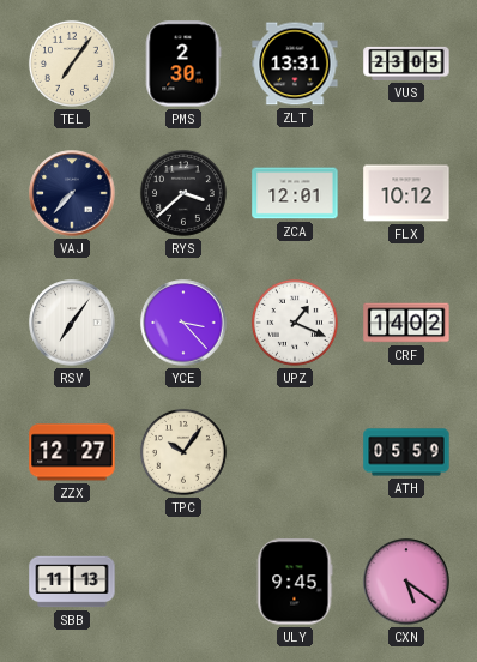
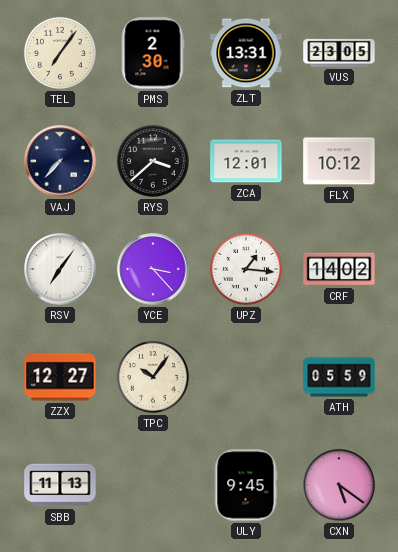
UPZ: 1:19 -> 1:16
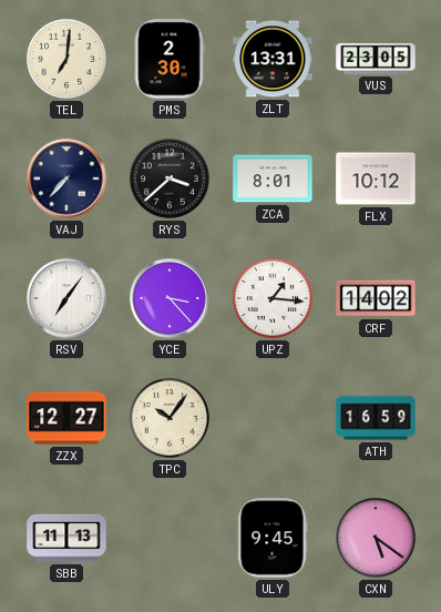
TEL: 7:06 -> 7:01
ZCA: 12:01 -> 8:01
ATH: 05:59 -> 16:59
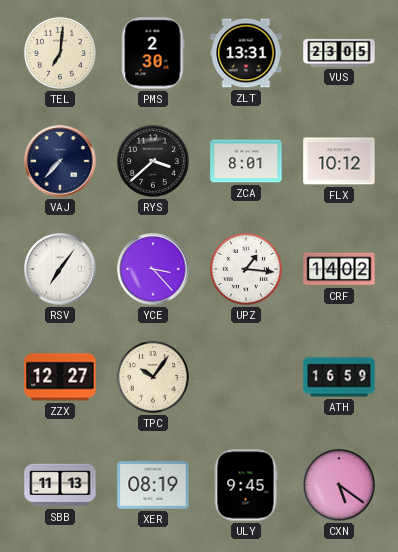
XER: none -> 08:19
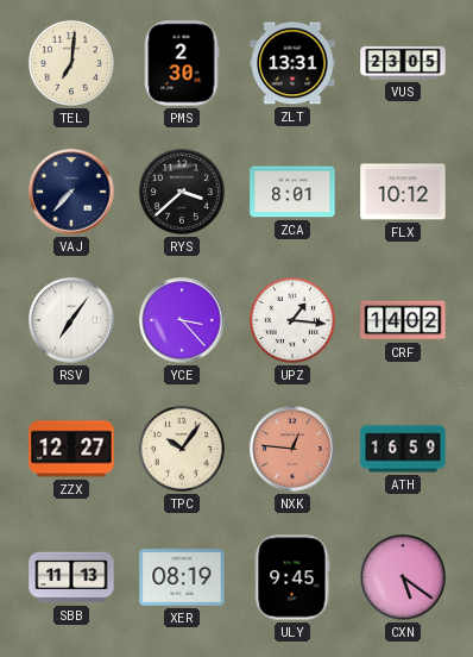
NXK: none -> 12:46
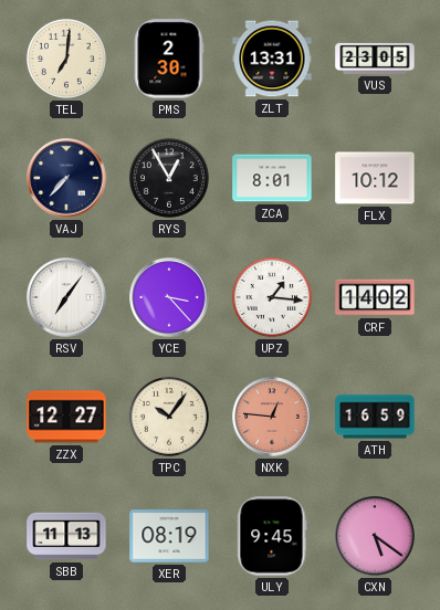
RYS: 3:38 -> 12:55
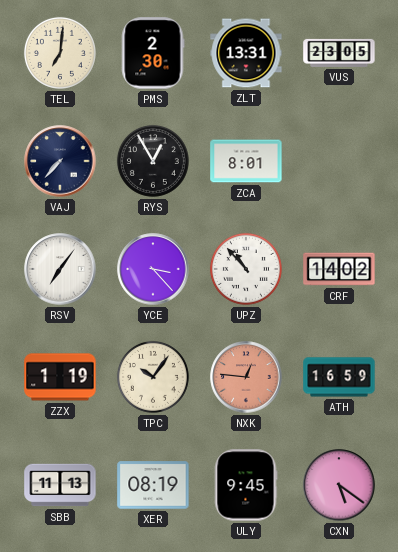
FLX: 10:12 -> none
UPZ: 1:16 -> 10:53
ZZX: 12:27 -> 1:19
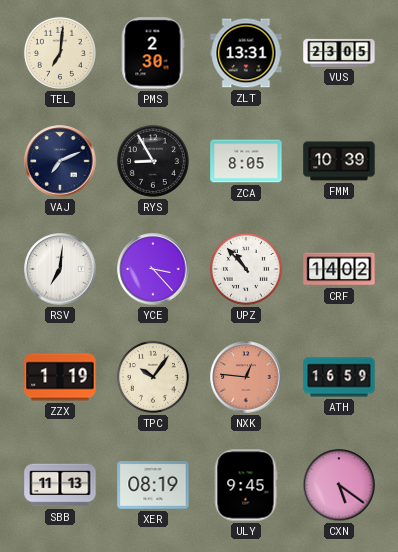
VAJ: 7:37 -> 7:11
RYS: 12:55 -> 8:55
ZCA: 8:01 -> 8:05
FMM: none -> 10:39
RSV: 7:06 -> 7:01
